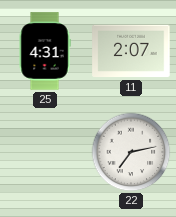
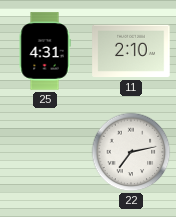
11: 2:07 -> 2:10
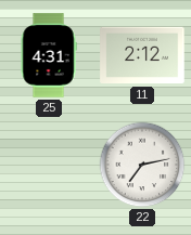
11: 2:10 -> 2:12
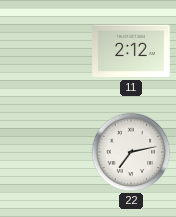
25: 4:31 -> none
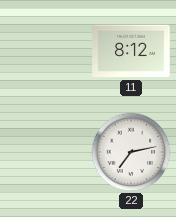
11: 2:12 -> 8:12
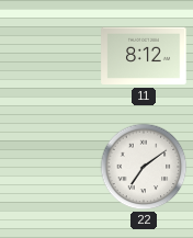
22: 7:13 -> 7:09
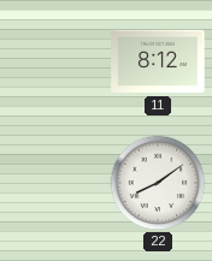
22: 7:09 -> 8:09
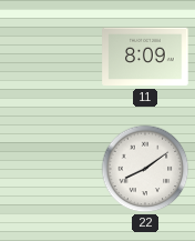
11: 8:12 -> 8:09
